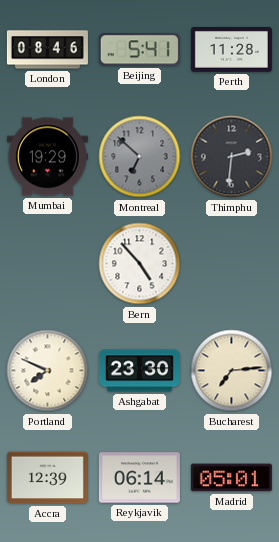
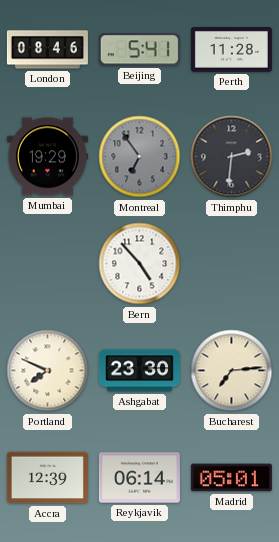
Montreal: 6:52 -> 6:54
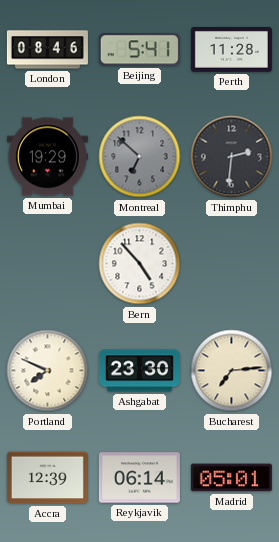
Montreal: 6:54 -> 6:52
